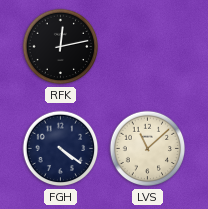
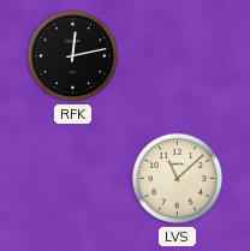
FGH: 4:21 -> none
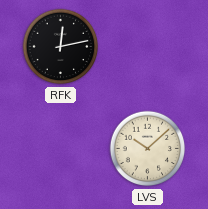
LVS: 11:08 -> 10:08
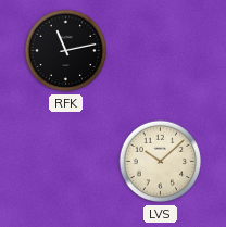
RFK: 12:13 -> 11:13
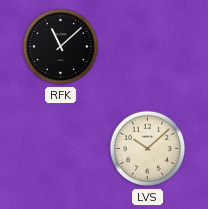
RFK: 11:13 -> 11:08
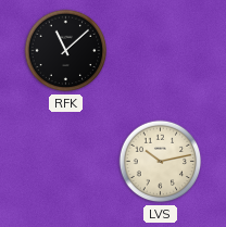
LVS: 10:08 -> 10:13
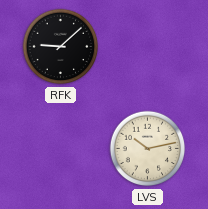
RFK: 11:08 -> 9:08
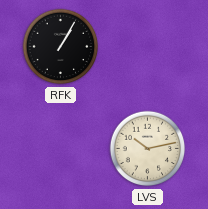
RFK: 9:08 -> 1:05
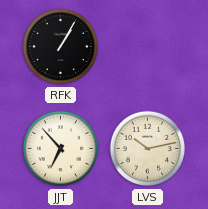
JJT: none -> 6:53
